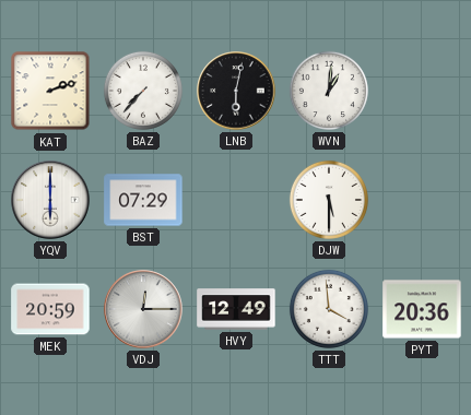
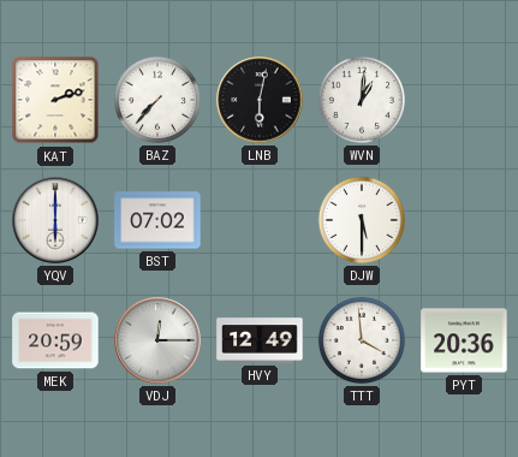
BST: 07:29 -> 07:02
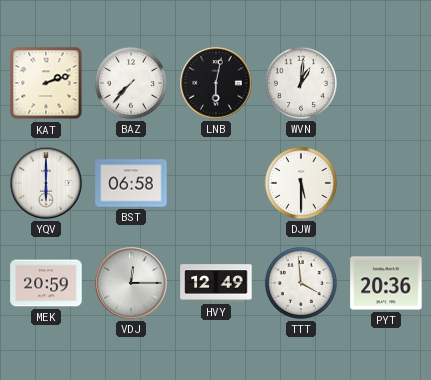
BST: 07:02 -> 06:58
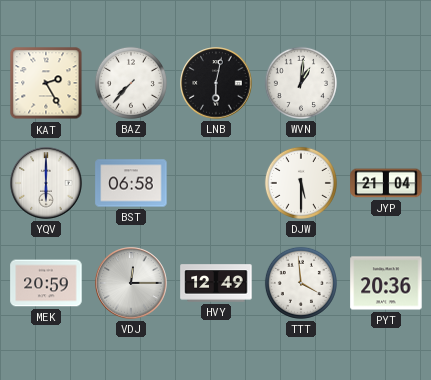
KAT: 2:12 -> 2:25
JYP: none -> 21:04
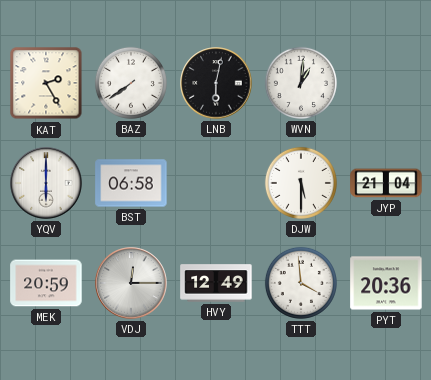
BAZ: 7:37 -> 7:39
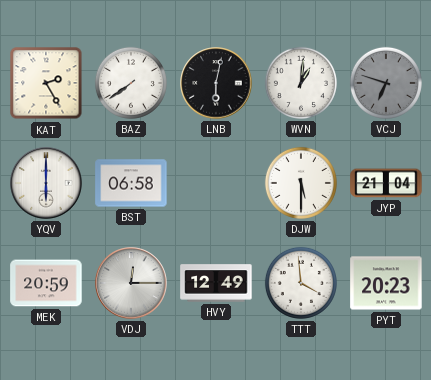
VCJ: none -> 6:48
PYT: 20:36 -> 20:23
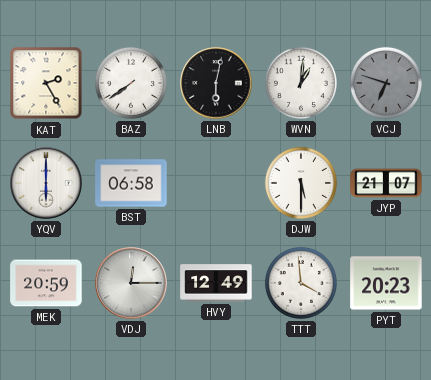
JYP: 21:04 -> 21:07
